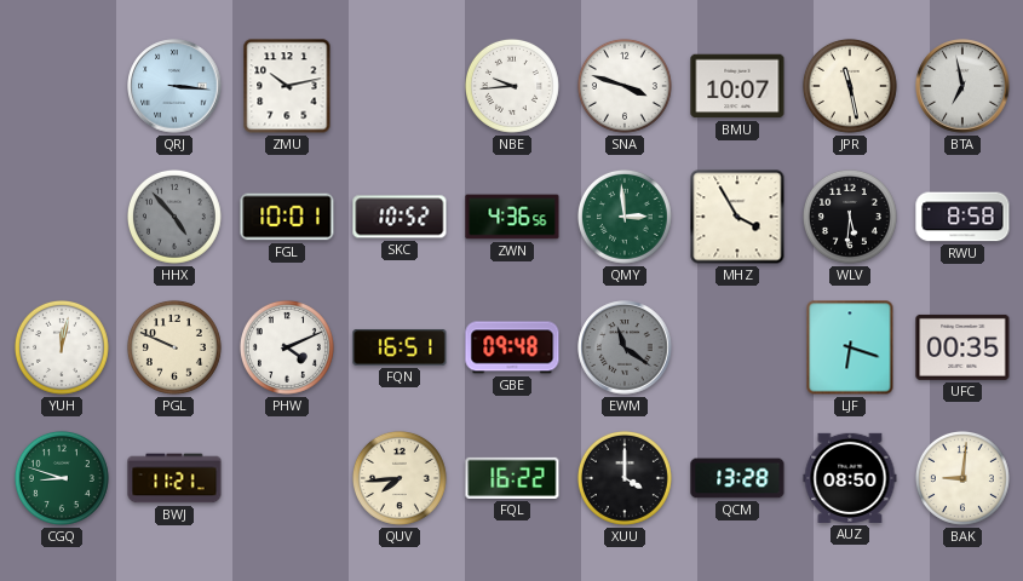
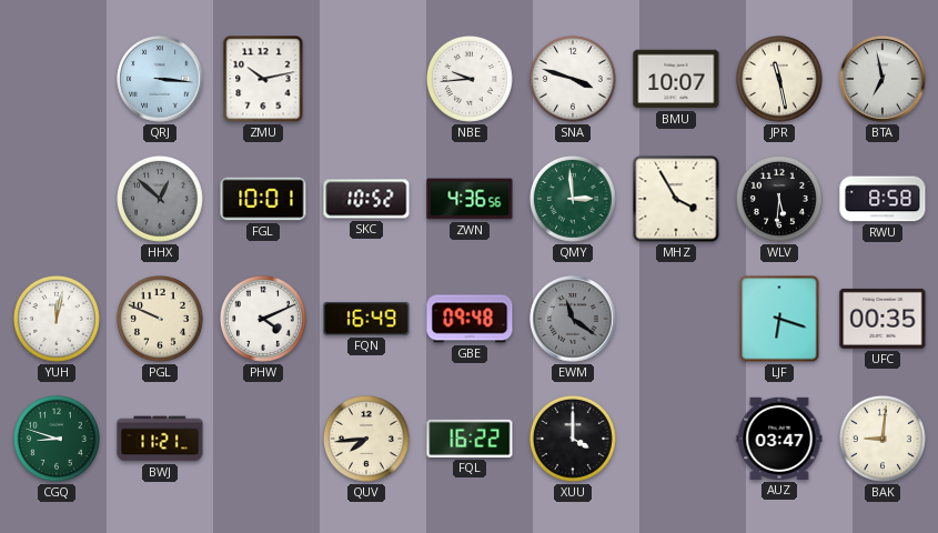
HHX: 4:53 -> 12:52
FQN: 16:51 -> 16:49
QCM: 13:28 -> none
AUZ: 08:50 -> 03:47
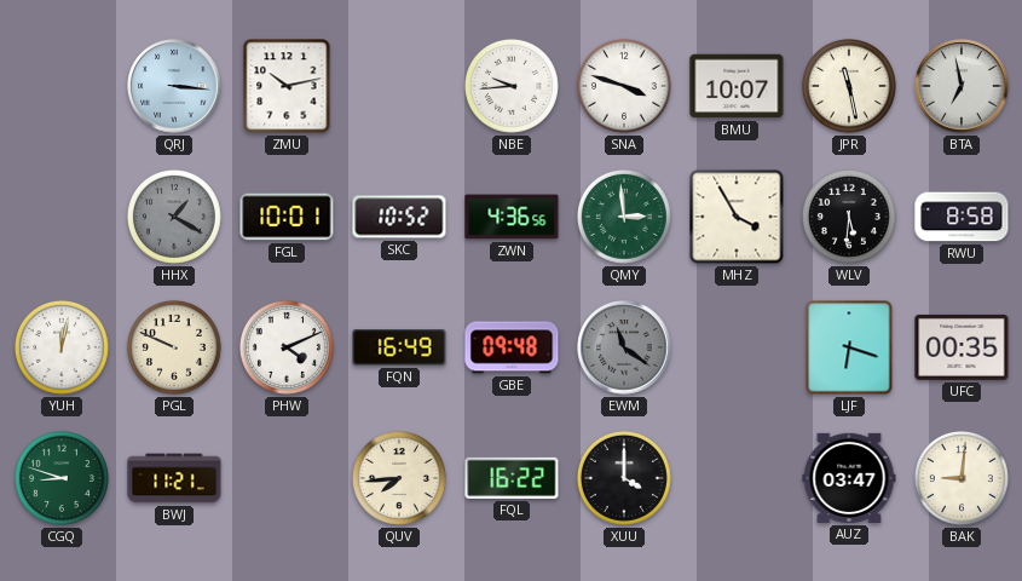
HHX: 12:52 -> 1:20
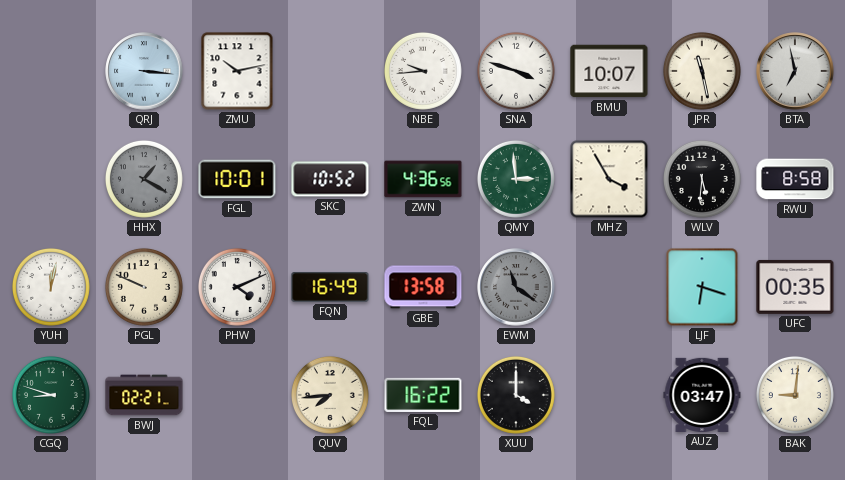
GBE: 09:48 -> 13:58
BWJ: 11:21 -> 02:21
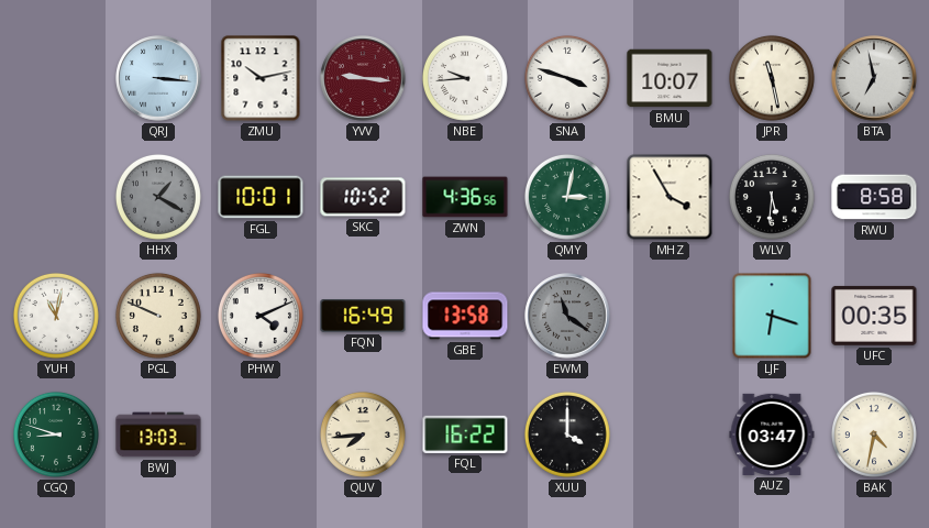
YVV: none -> 9:16
QMY: 2:59 -> 3:02
YUH: 12:02 -> 11:02
BWJ: 02:21 -> 13:03
BAK: 9:01 -> 4:32
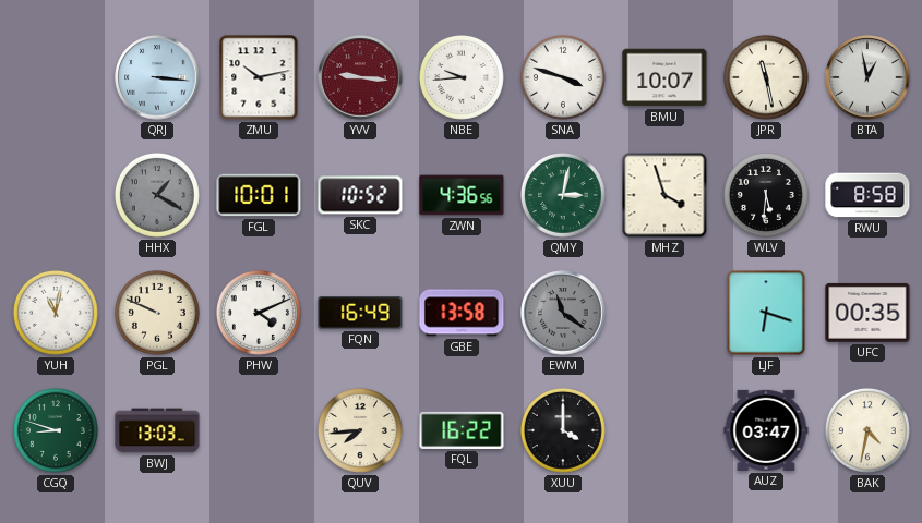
BTA: 6:58 -> 12:58
MHZ: 3:55 -> 3:57
